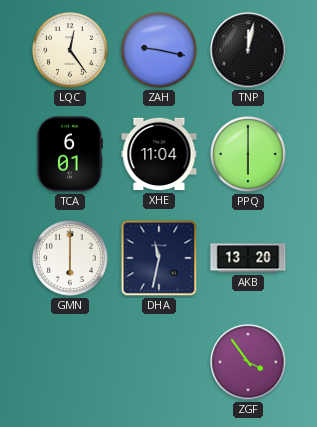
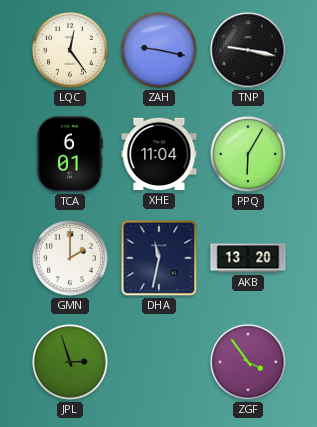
TNP: 12:02 -> 9:17
PPQ: 6:00 -> 6:05
GMN: 6:00 -> 2:00
JPL: none -> 2:57
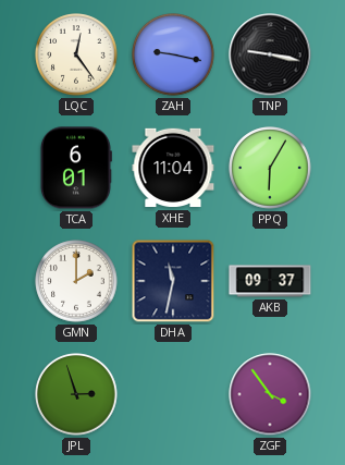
AKB: 13:20 -> 09:37
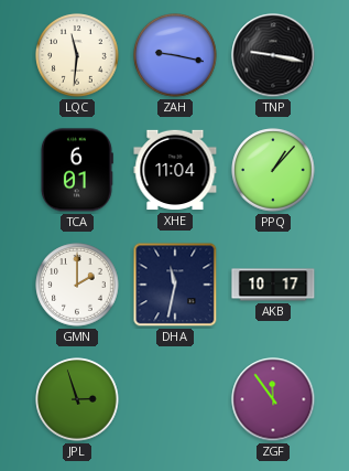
LQC: 12:24 -> 11:31
PPQ: 6:05 -> 1:07
AKB: 09:37 -> 10:17
ZGF: 3:54 -> 11:54
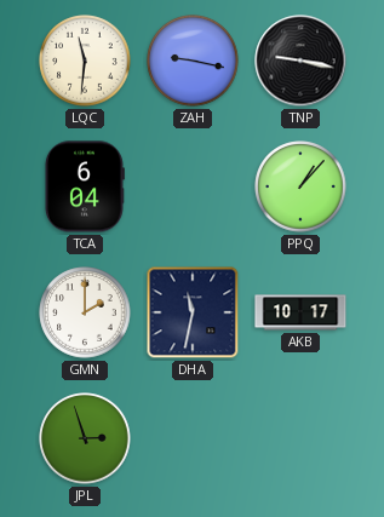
TCA: 6:01 -> 6:04
XHE: 11:04 -> none
ZGF: 11:54 -> none
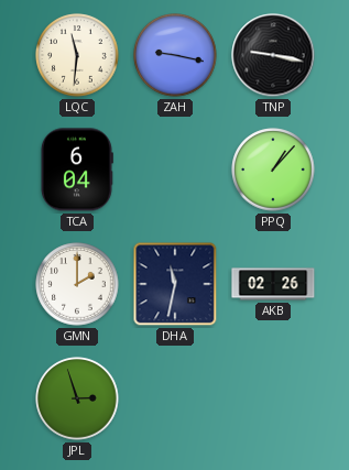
AKB: 10:17 -> 02:26
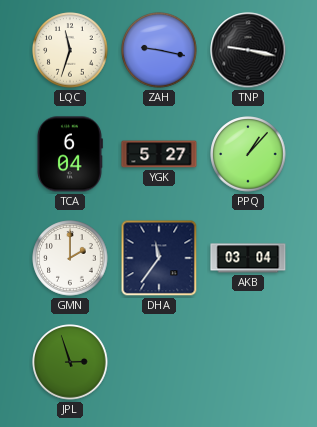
LQC: 11:31 -> 11:33
YGK: none -> 5:27
DHA: 11:32 -> 11:36
AKB: 02:26 -> 03:04
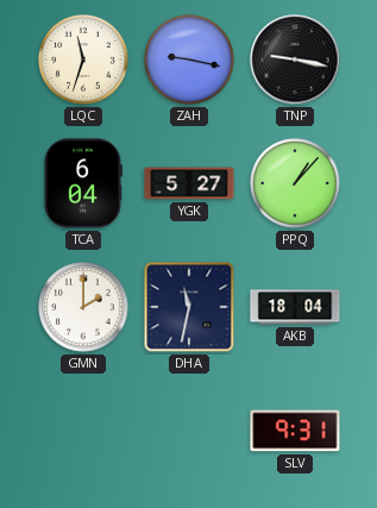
DHA: 11:36 -> 11:32
AKB: 03:04 -> 18:04
JPL: 2:57 -> none
SLV: none -> 9:31
